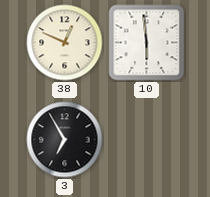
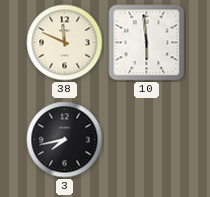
38: 12:49 -> 11:49
3: 6:55 -> 7:43
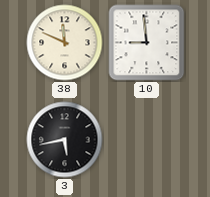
10: 5:59 -> 8:59
3: 7:43 -> 5:43
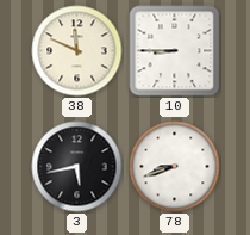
10: 8:59 -> 8:45
78: none -> 8:42
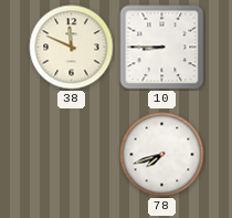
3: 5:43 -> none
78: 8:42 -> 7:42
